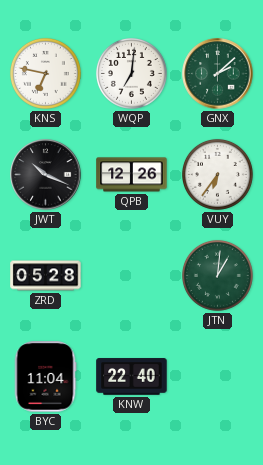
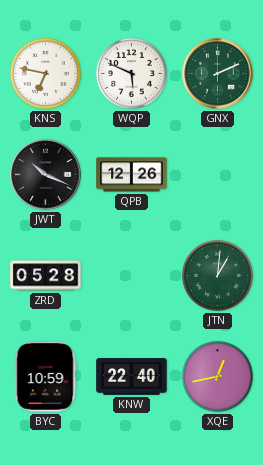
WQP: 7:01 -> 5:49
GNX: 2:08 -> 2:11
VUY: 6:36 -> none
BYC: 11:04 -> 10:59
XQE: none -> 12:43
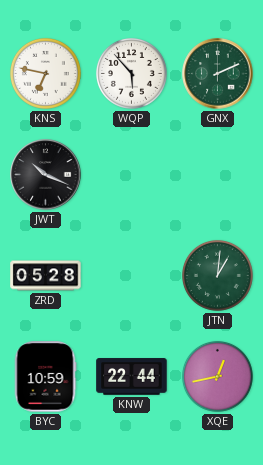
WQP: 5:49 -> 5:53
QPB: 12:26 -> none
KNW: 22:40 -> 22:44
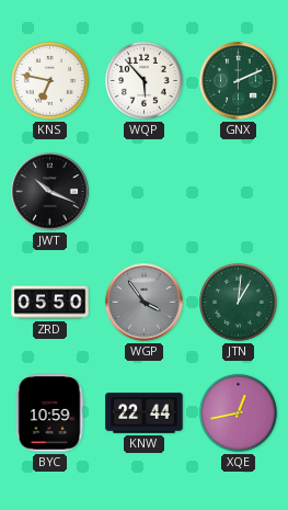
ZRD: 05:28 -> 05:50
WGP: none -> 3:54
